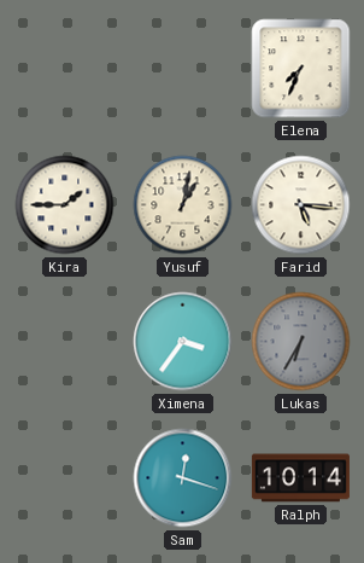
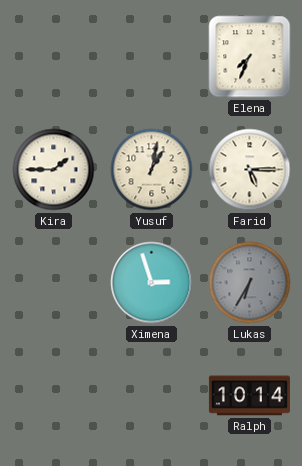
Farid: 5:16 -> 5:15
Ximena: 3:36 -> 2:57
Sam: 12:18 -> none
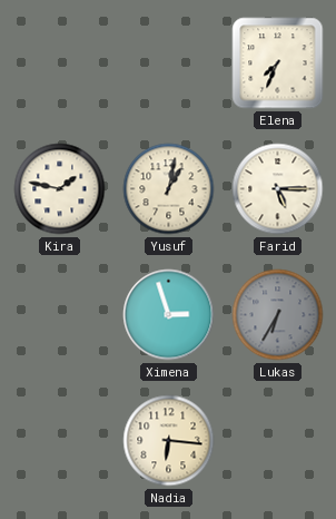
Kira: 1:45 -> 1:47
Nadia: none -> 6:16
Ralph: 10:14 -> none
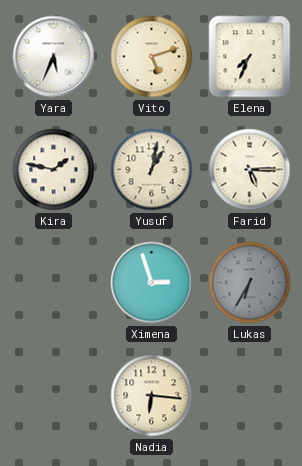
Yara: none -> 5:34
Vito: none -> 5:12
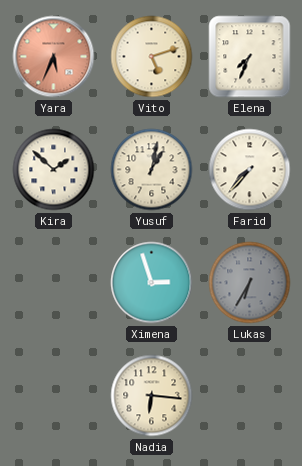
Yara dial: white -> salmon
Kira: 1:47 -> 1:52
Farid: 5:15 -> 7:37
